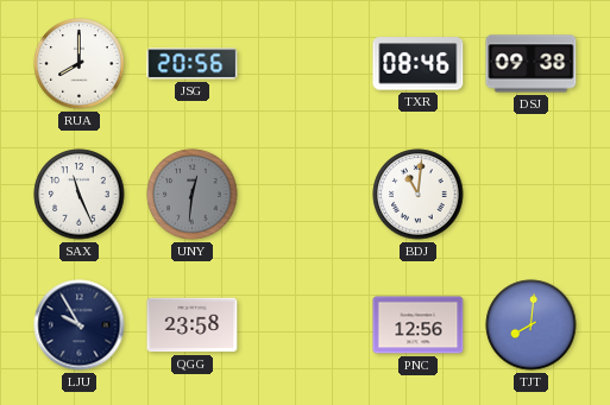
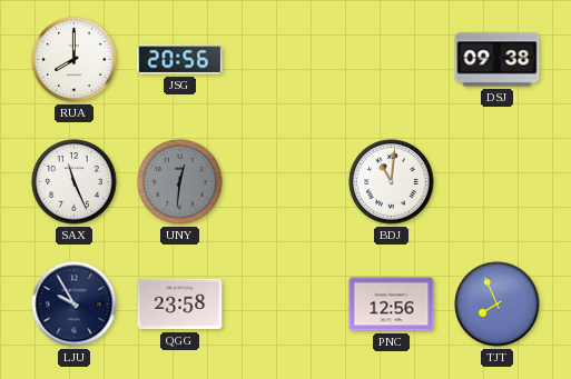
TXR: 08:46 -> none
TJT: 8:01 -> 7:56
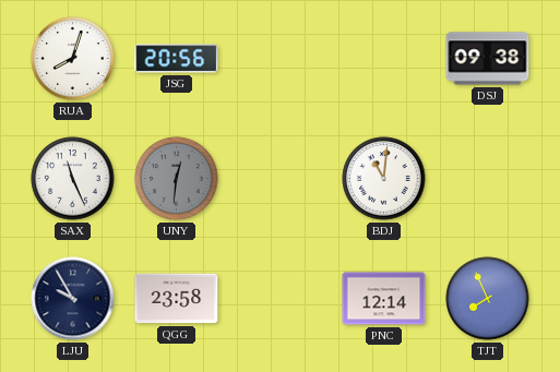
RUA: 8:00 -> 8:03
PNC: 12:56 -> 12:14
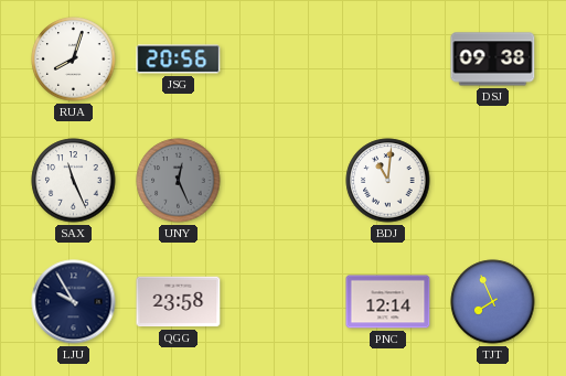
UNY: 12:31 -> 12:26
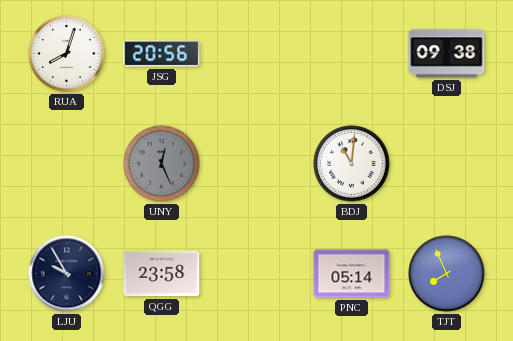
SAX: 11:26 -> none
PNC: 12:14 -> 05:14
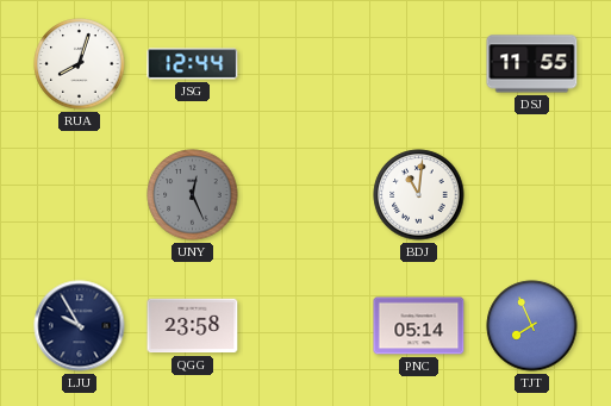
JSG: 20:56 -> 12:44
DSJ: 09:38 -> 11:55
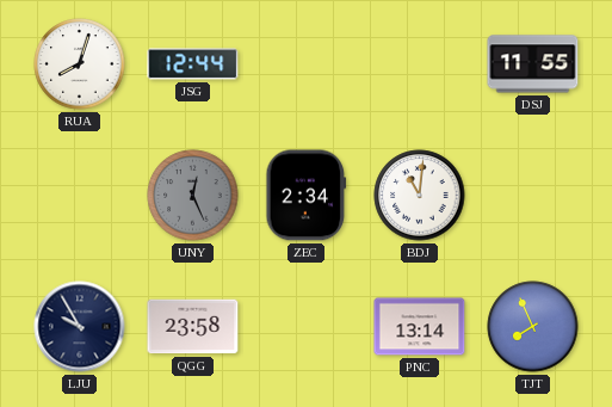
ZEC: none -> 2:34
PNC: 05:14 -> 13:14
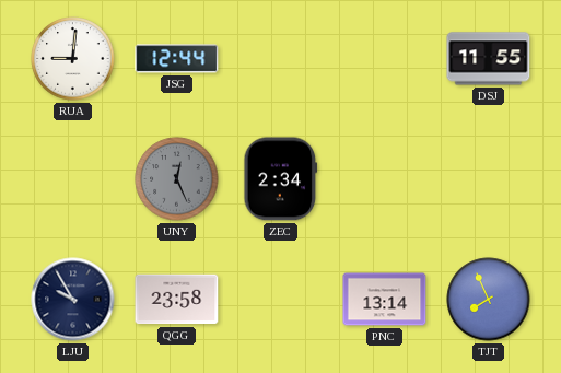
RUA: 8:03 -> 9:01
BDJ: 11:01 -> none
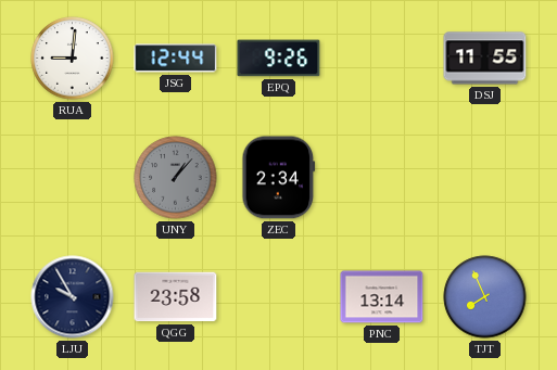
EPQ: none -> 9:26
UNY: 12:26 -> 1:07
